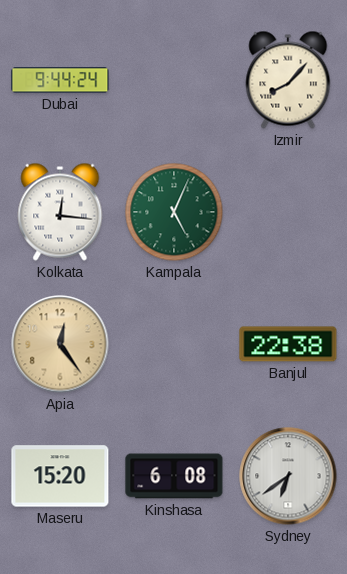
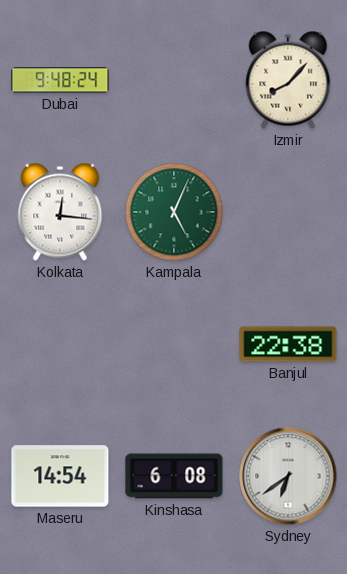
Dubai: 9:44 -> 9:48
Apia: 12:24 -> none
Maseru: 15:20 -> 14:54
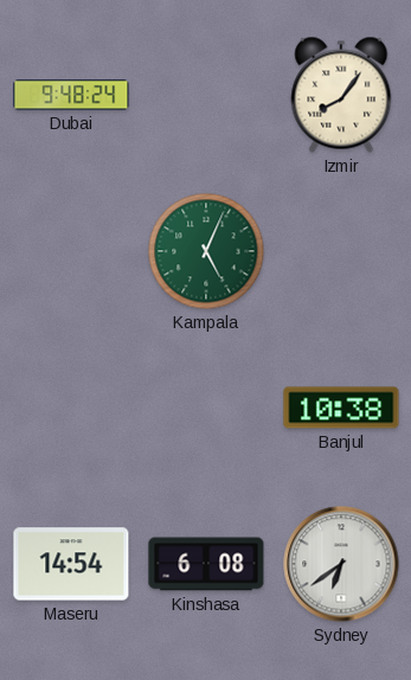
Izmir: 8:07 -> 8:06
Kolkata: 12:16 -> none
Banjul: 22:38 -> 10:38
